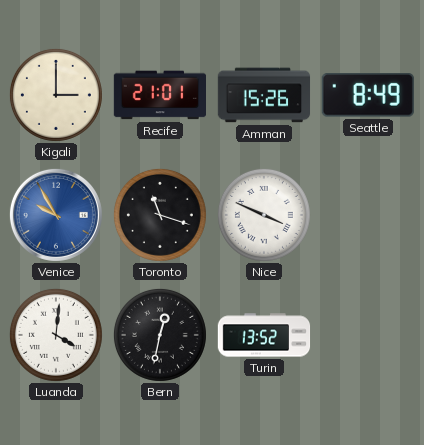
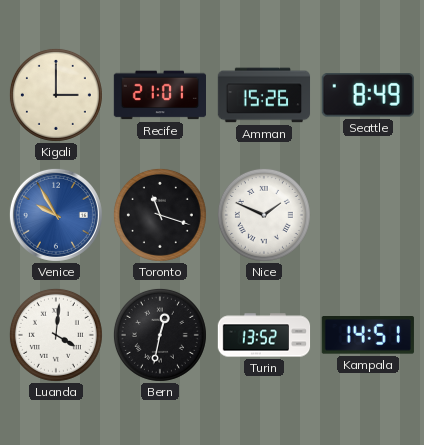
Nice: 3:49 -> 1:49
Kampala: none -> 14:51
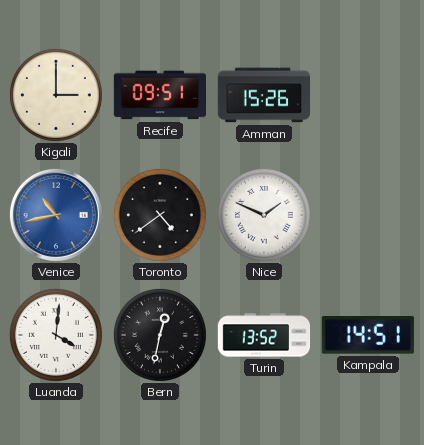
Recife: 21:01 -> 09:51
Seattle: 8:49 -> none
Venice: 9:55 -> 10:43
Toronto: 11:18 -> 4:39
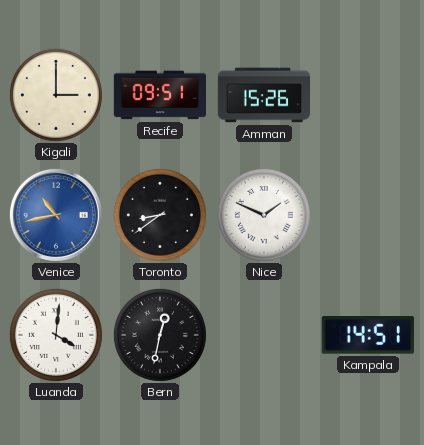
Toronto: 4:39 -> 8:39
Turin: 13:52 -> none
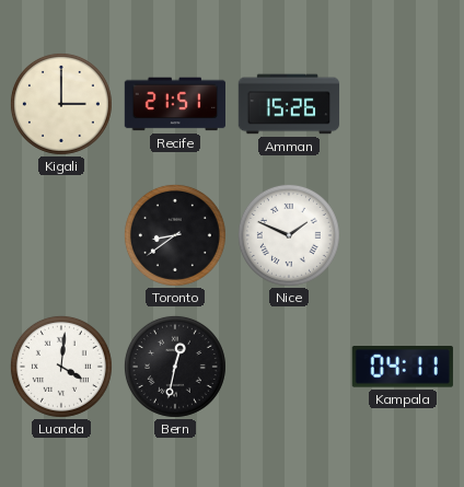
Recife: 09:51 -> 21:51
Venice: 10:43 -> none
Kampala: 14:51 -> 04:11
